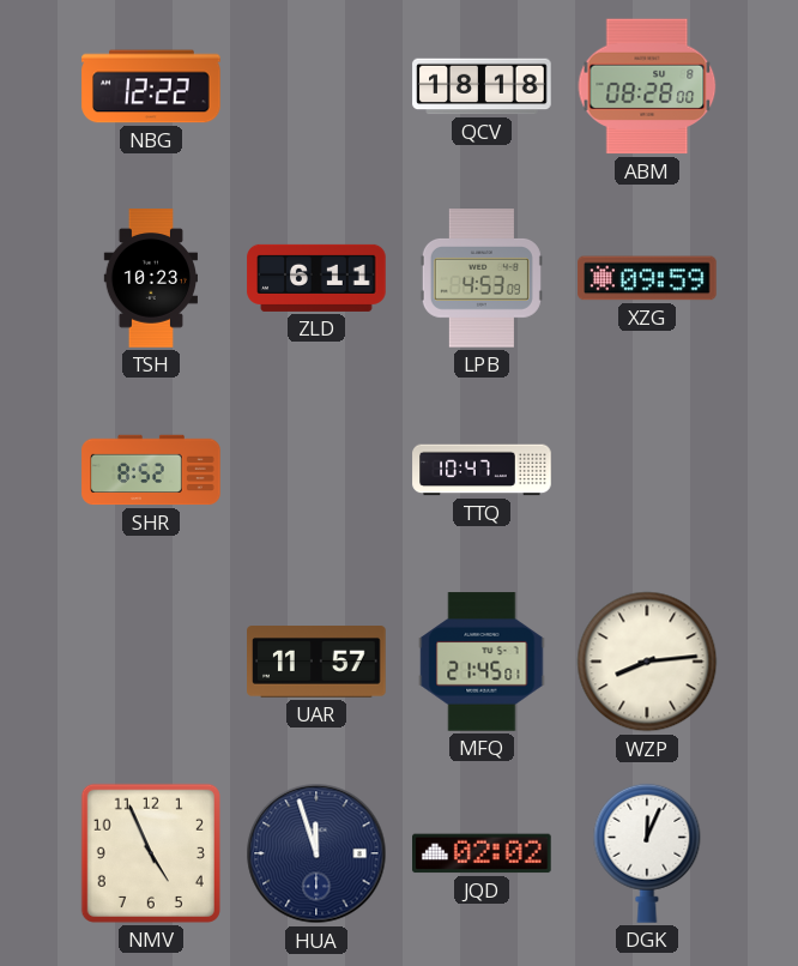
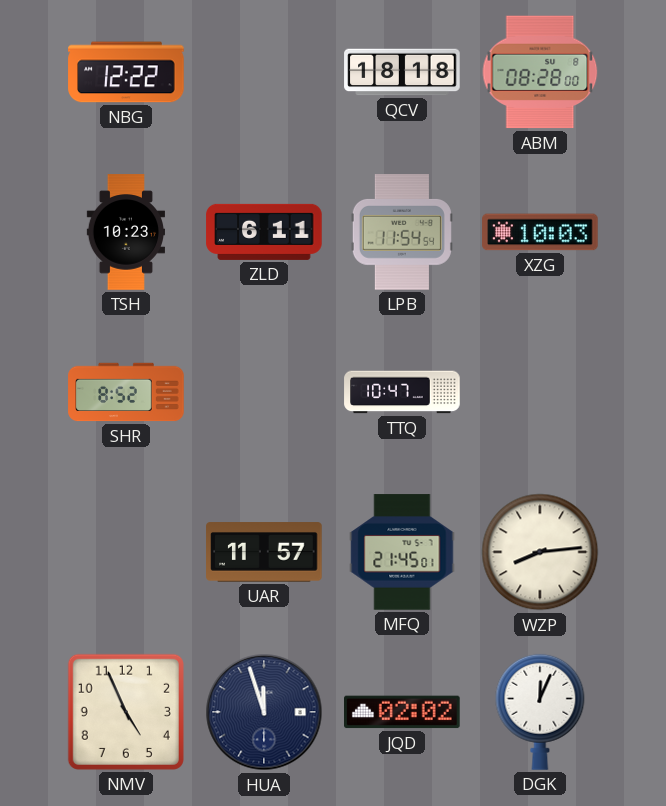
LPB: 4:53 -> 11:54
XZG: 09:59 -> 10:03
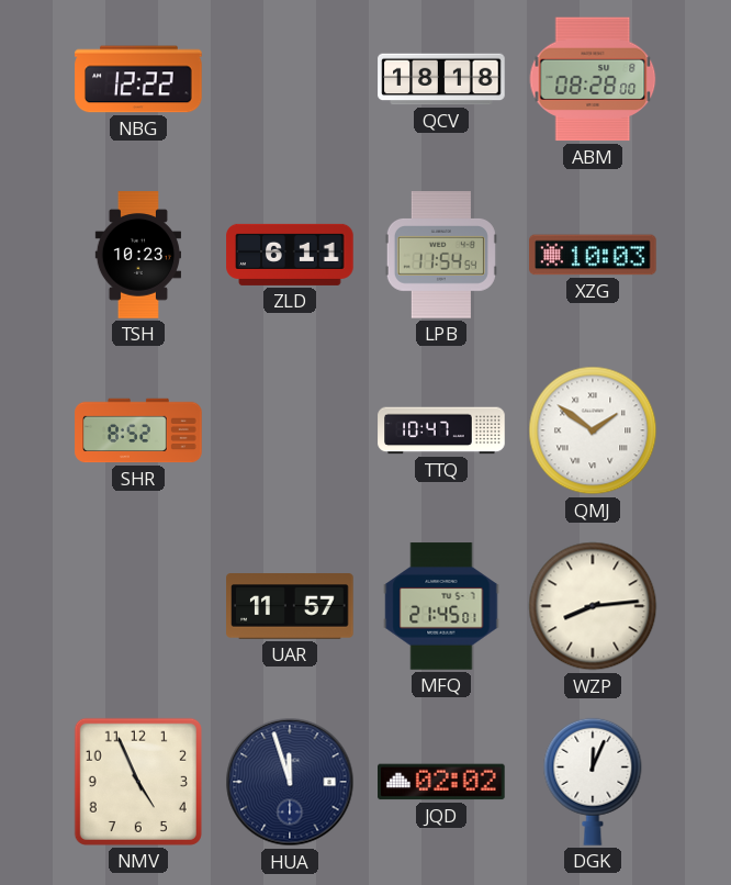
QMJ: none -> 1:51
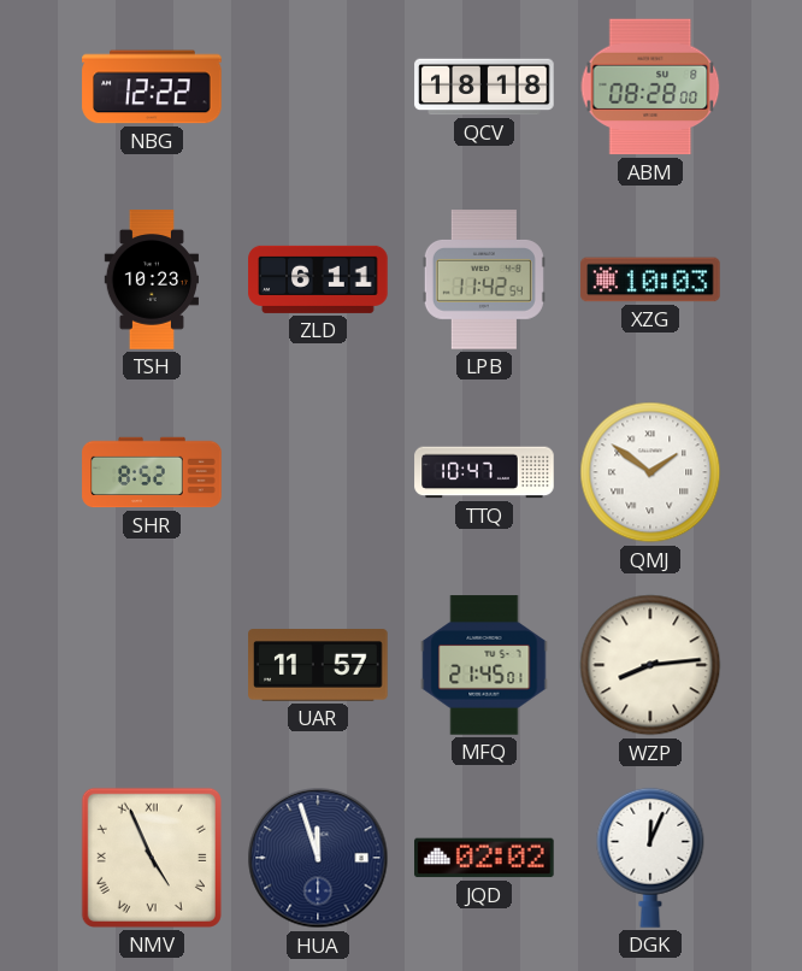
LPB: 11:54 -> 11:42
NMV numerals: Arabic -> Roman
